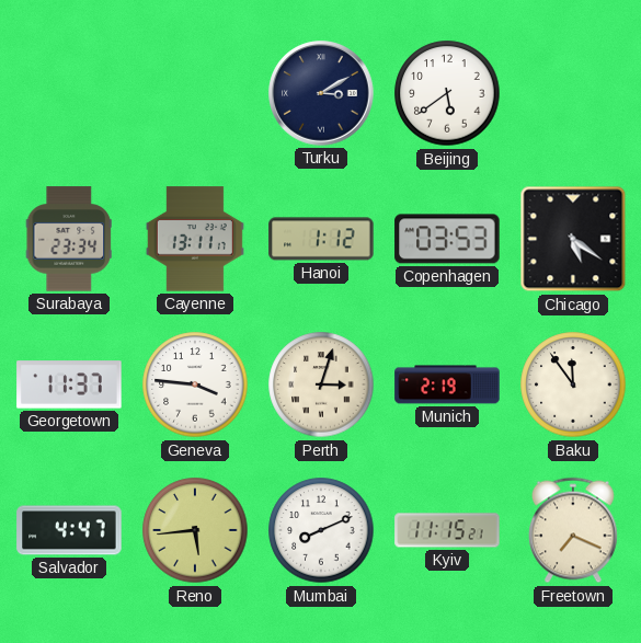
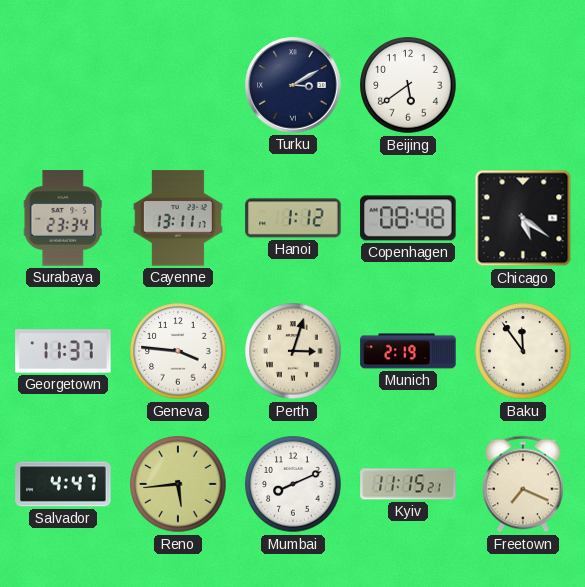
Copenhagen: 03:53 -> 08:48
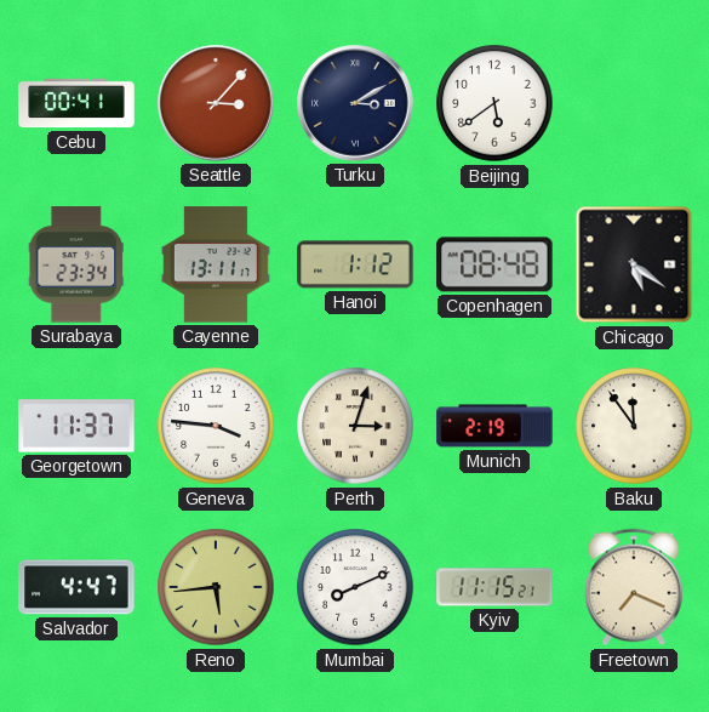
Cebu: none -> 00:41
Seattle: none -> 3:07
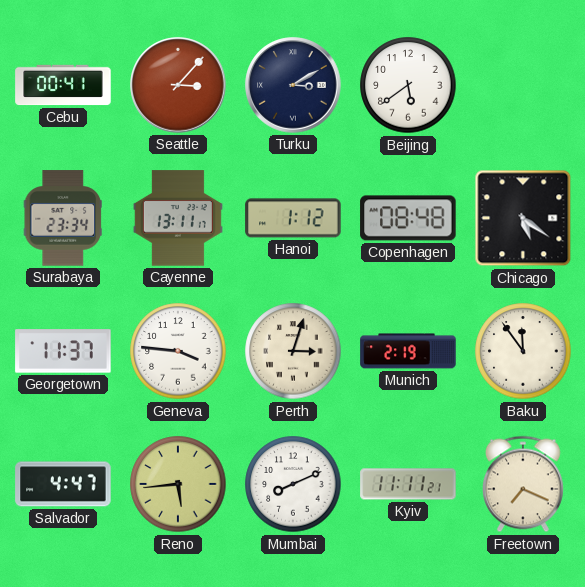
Kyiv: 11:15 -> 11:11
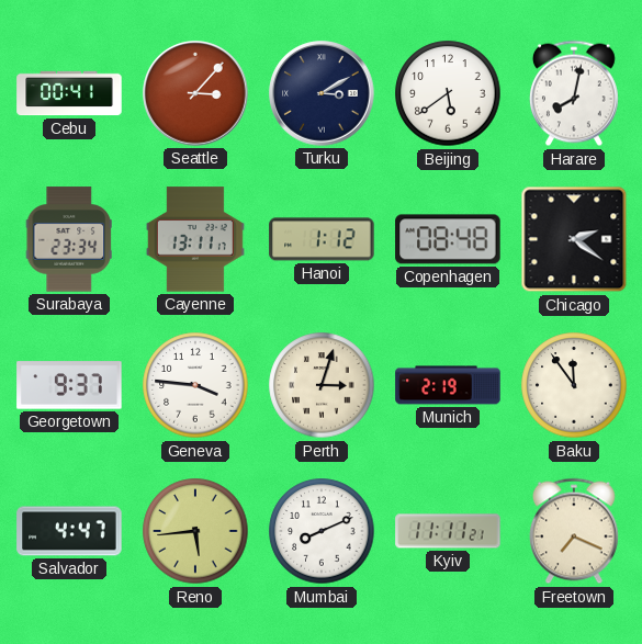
Harare: none -> 8:02
Chicago: 5:21 -> 2:21
Georgetown: 11:37 -> 9:37
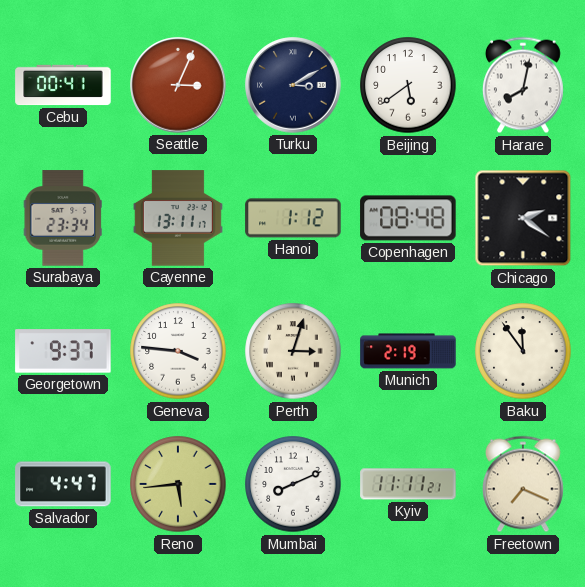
Seattle: 3:07 -> 3:04
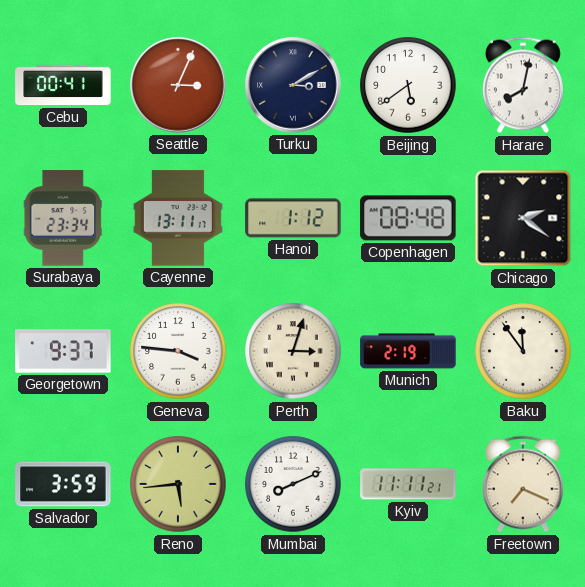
Salvador: 4:47 -> 3:59
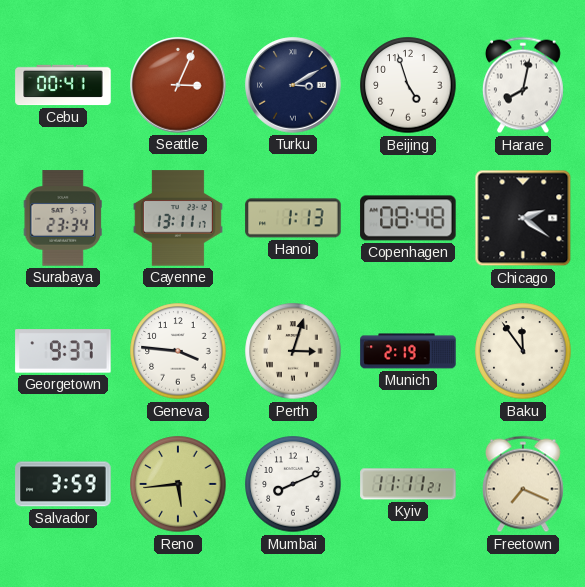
Beijing: 5:39 -> 4:57
Hanoi: 1:12 -> 1:13
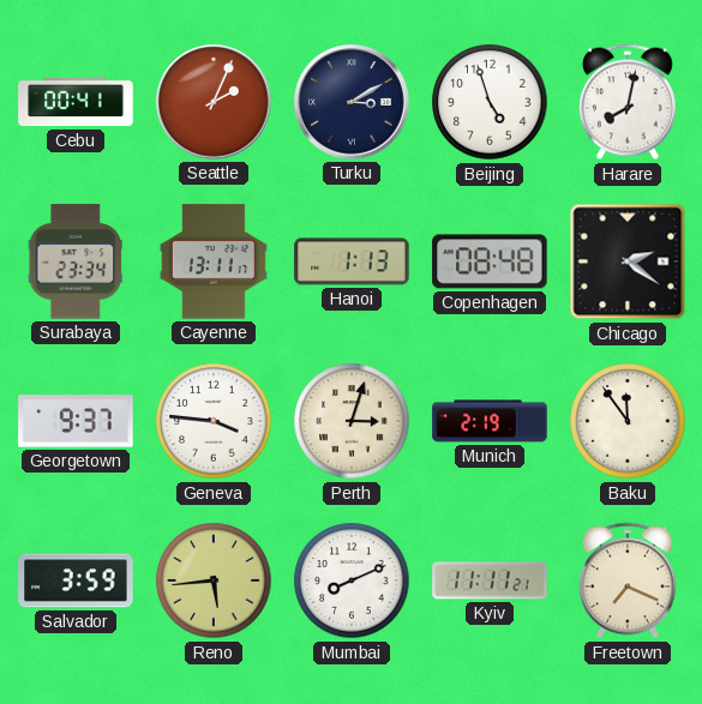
Seattle: 3:04 -> 2:04
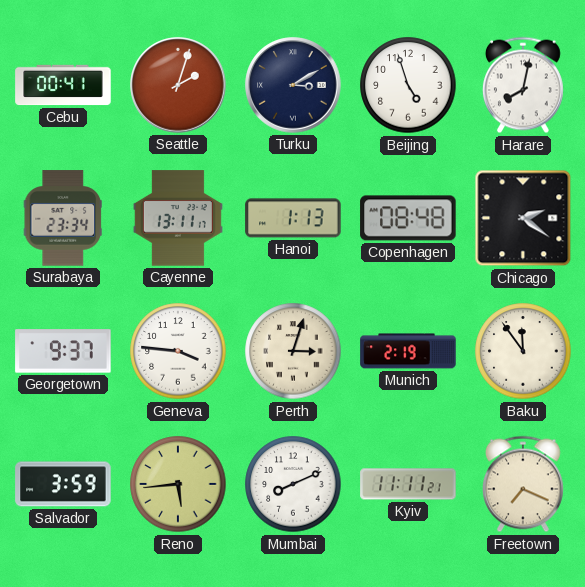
Seattle: 2:04 -> 2:03
